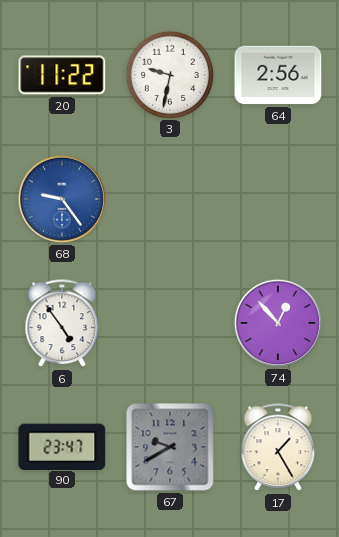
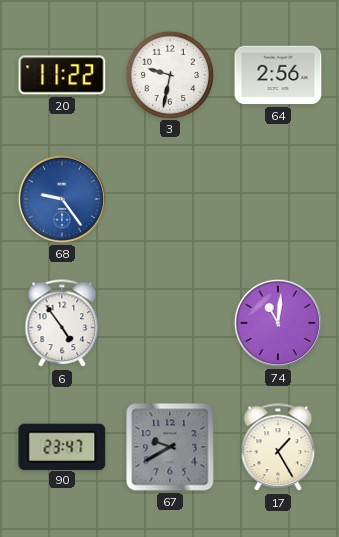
74: 12:53 -> 11:01
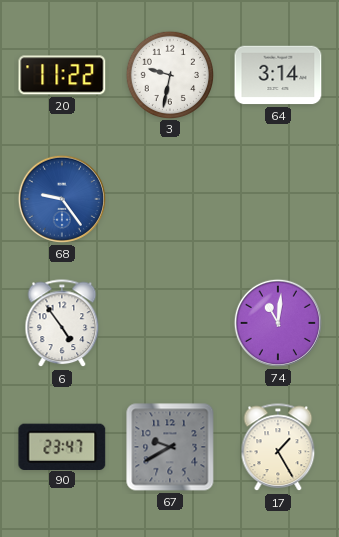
64: 2:56 -> 3:14
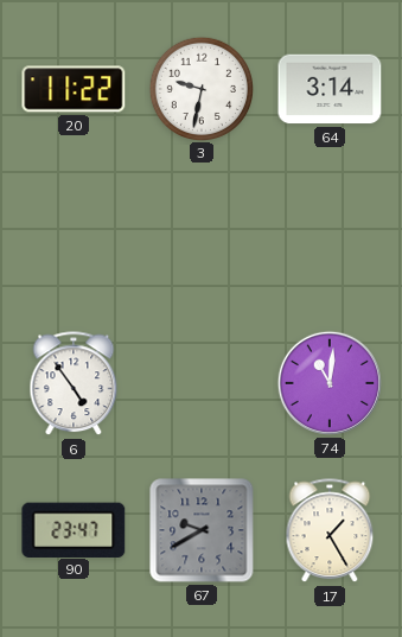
68: 9:24 -> none
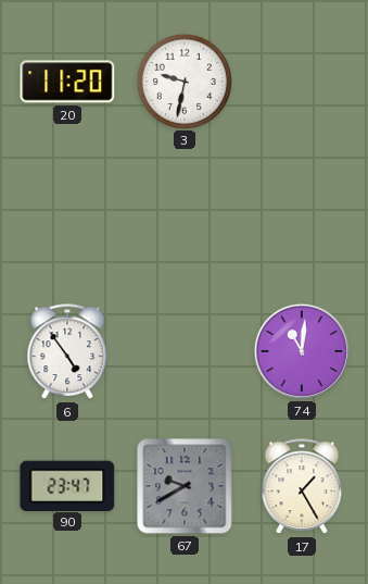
20: 11:22 -> 11:20
64: 3:14 -> none
